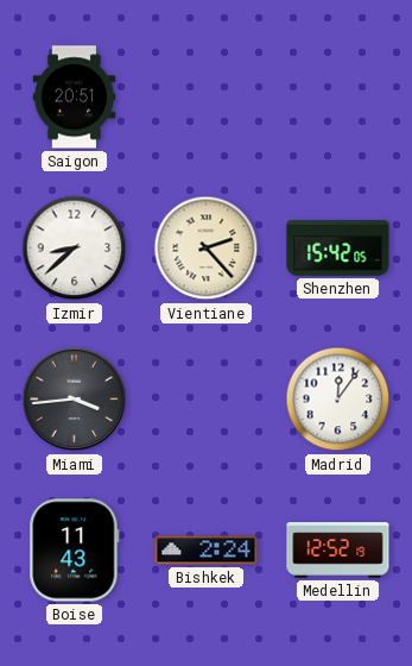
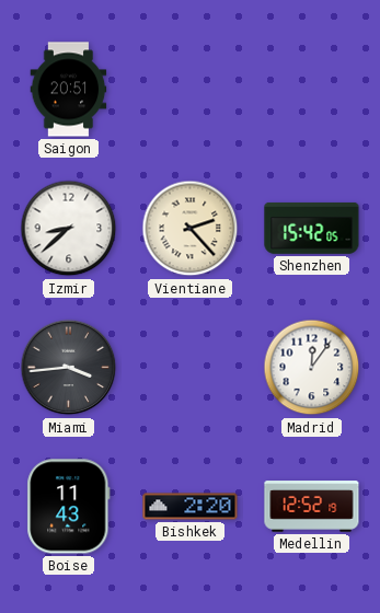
Bishkek: 2:24 -> 2:20
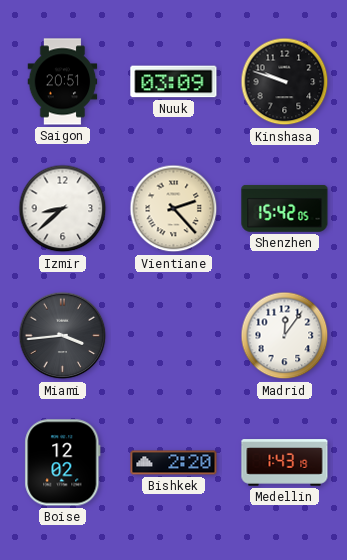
Nuuk: none -> 03:09
Kinshasa: none -> 9:48
Boise: 11:43 -> 12:02
Medellin: 12:52 -> 1:43
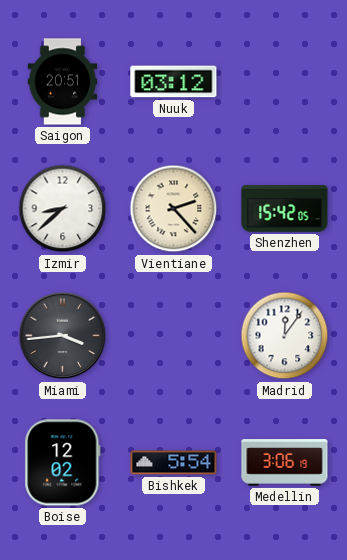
Nuuk: 03:09 -> 03:12
Kinshasa: 9:48 -> none
Bishkek: 2:20 -> 5:54
Medellin: 1:43 -> 3:06
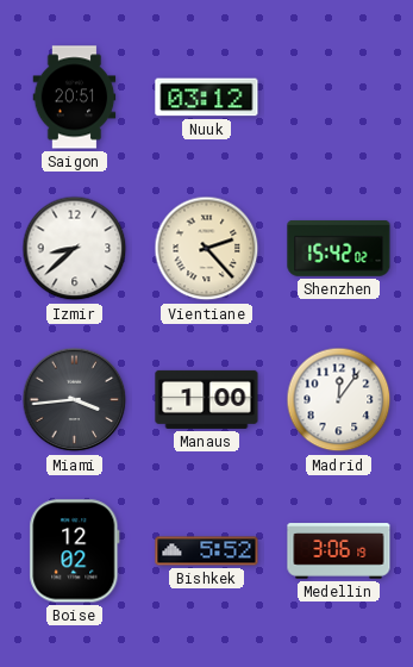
Shenzhen: 15:42:05 -> 15:42:02
Manaus: none -> 1:00
Bishkek: 5:54 -> 5:52
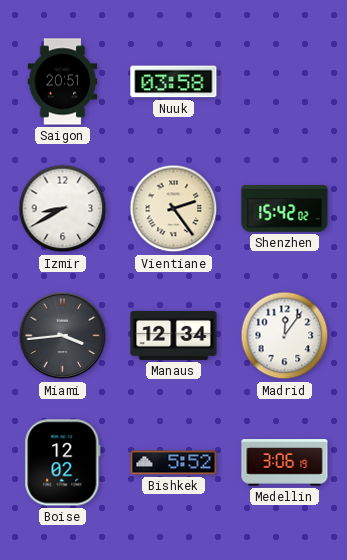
Nuuk: 03:12 -> 03:58
Izmir: 8:38 -> 8:40
Vientiane: 2:23 -> 2:24
Manaus: 1:00 -> 12:34
